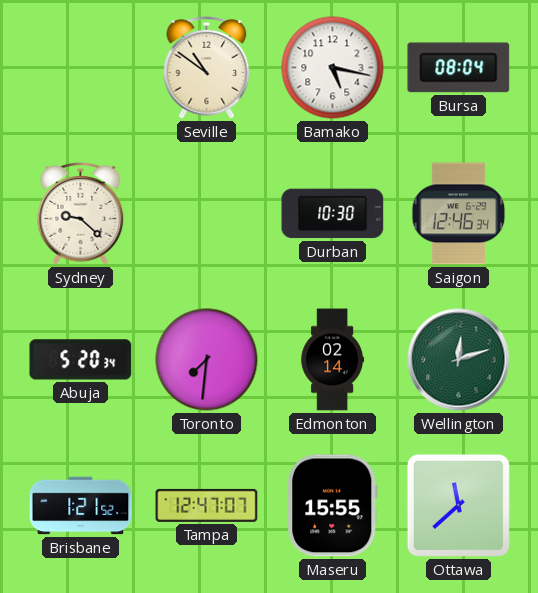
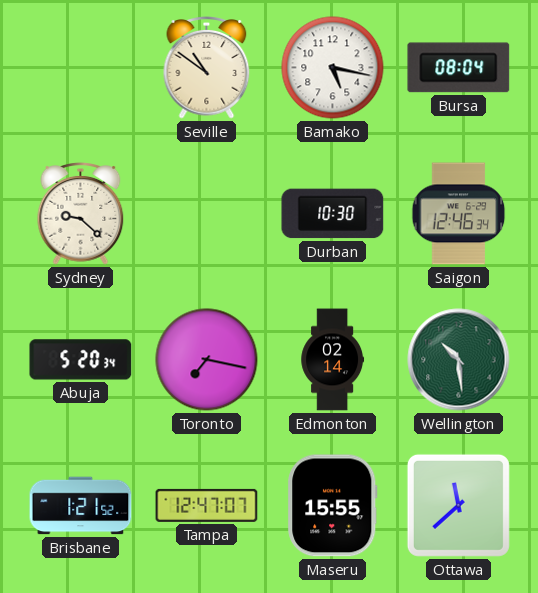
Toronto: 7:31 -> 7:17
Wellington: 12:12 -> 10:29
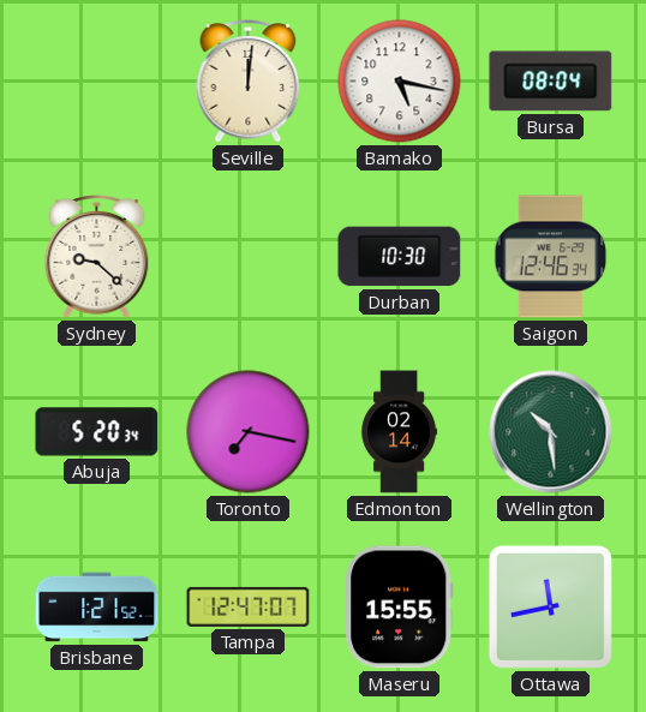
Seville: 10:51 -> 12:01
Ottawa: 11:38 -> 11:43
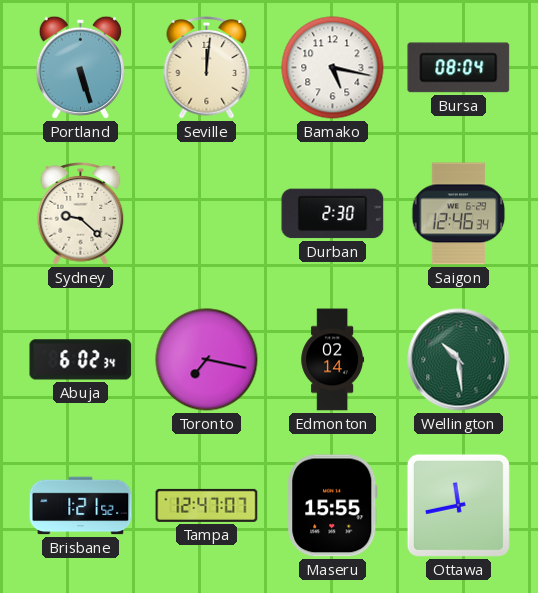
Portland: none -> 5:27
Durban: 10:30 -> 2:30
Abuja: 5:20 -> 6:02
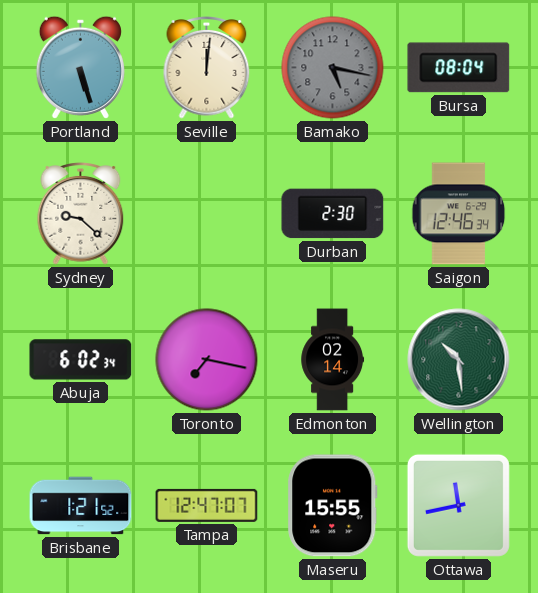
Bamako dial: white -> grey
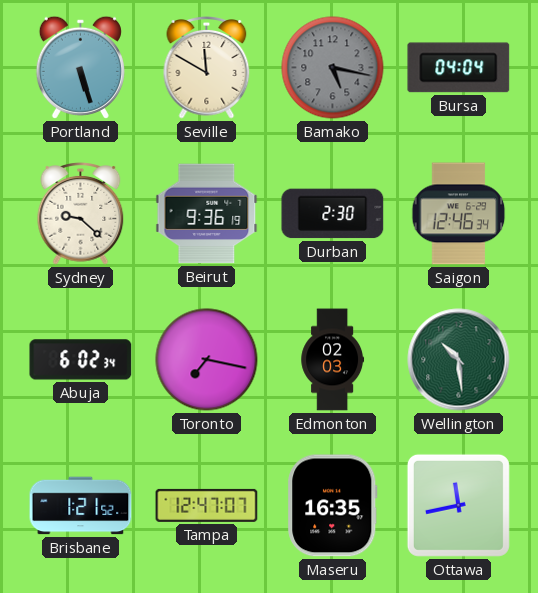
Seville: 12:01 -> 11:50
Bursa: 08:04 -> 04:04
Beirut: none -> 9:36
Edmonton: 02:14 -> 02:03
Maseru: 15:55 -> 16:35
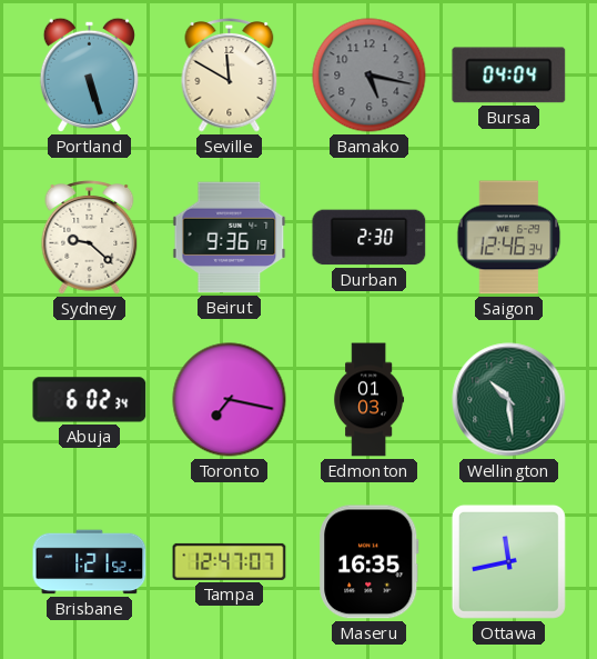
Edmonton: 02:03 -> 01:03
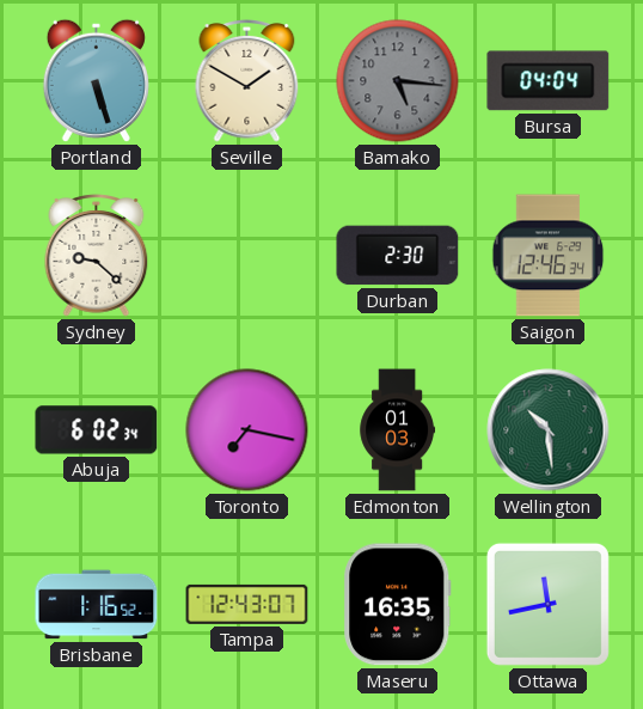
Seville: 11:50 -> 1:50
Bamako: 5:17 -> 5:16
Beirut: 9:36 -> none
Brisbane: 1:21 -> 1:16
Tampa: 12:47 -> 12:43
